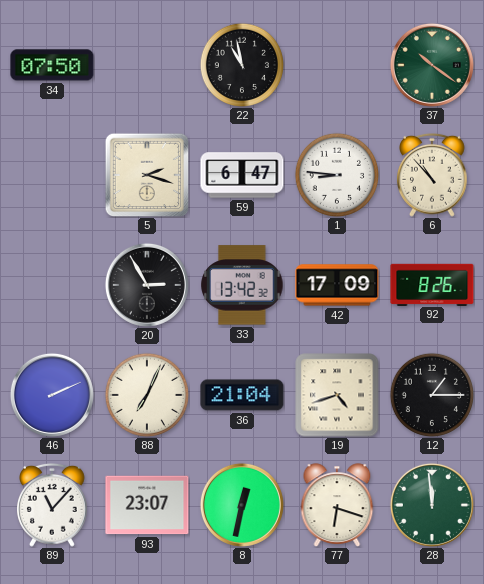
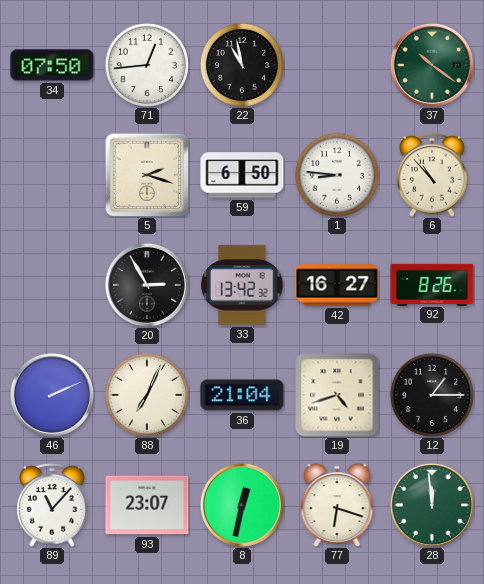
71: none -> 12:44
59: 6:47 -> 6:50
42: 17:09 -> 16:27
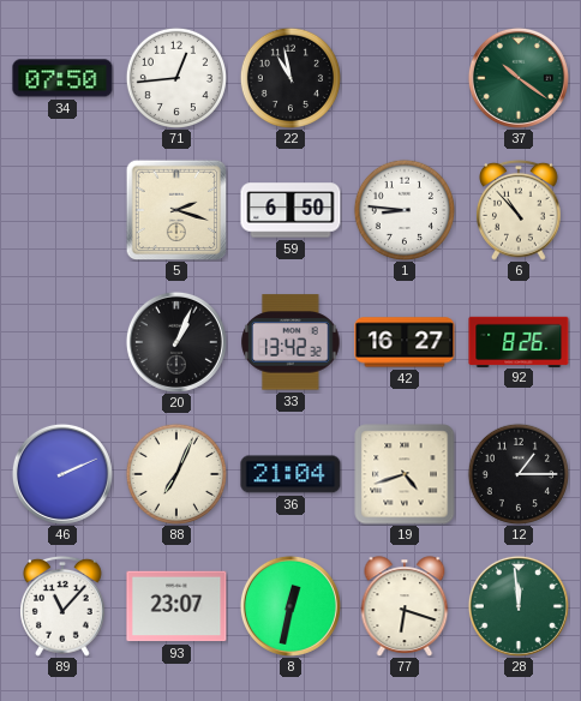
20: 2:55 -> 1:04
